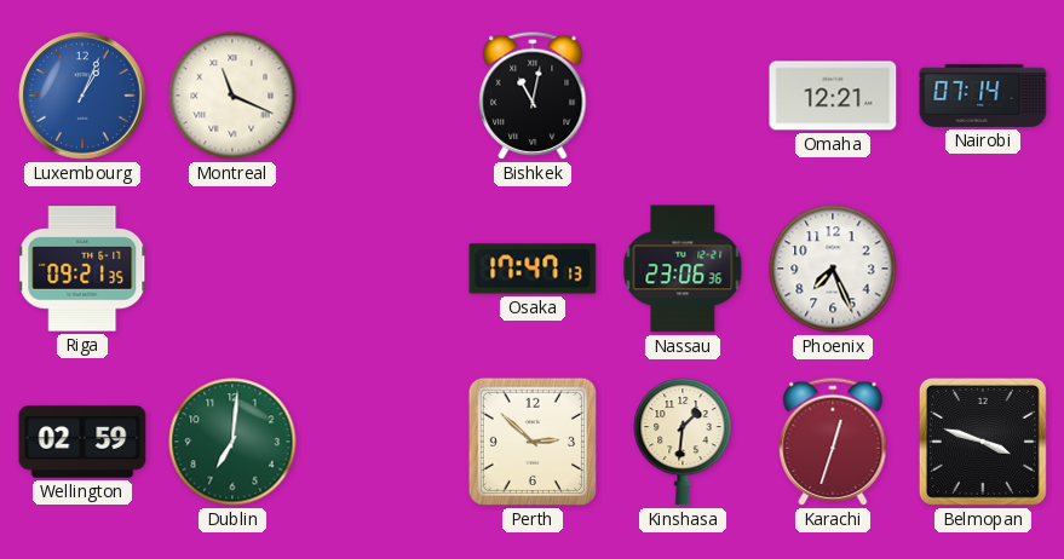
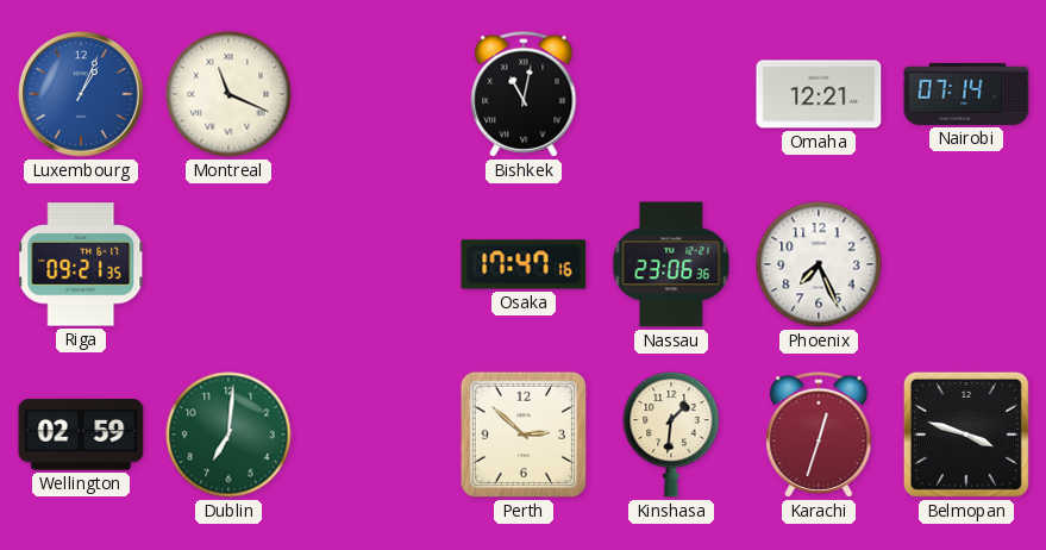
Osaka: 17:47:13 -> 17:47:16
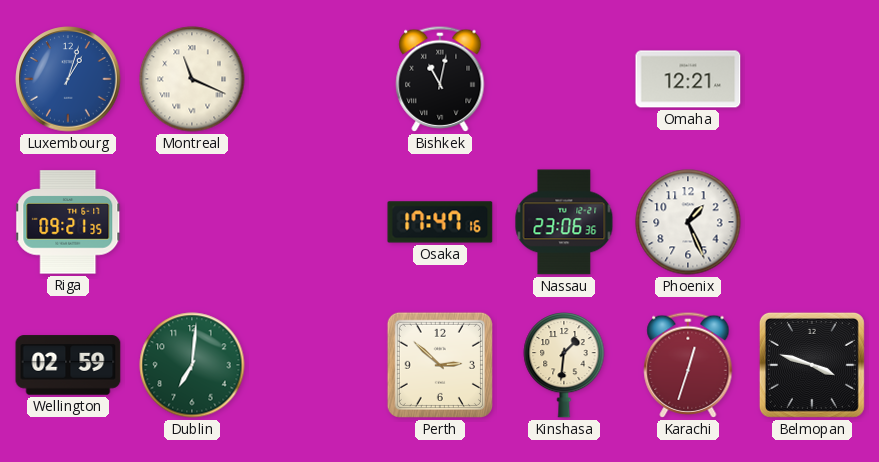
Luxembourg: 1:04 -> 1:03
Nairobi: 07:14 -> none
Phoenix: 7:26 -> 1:26
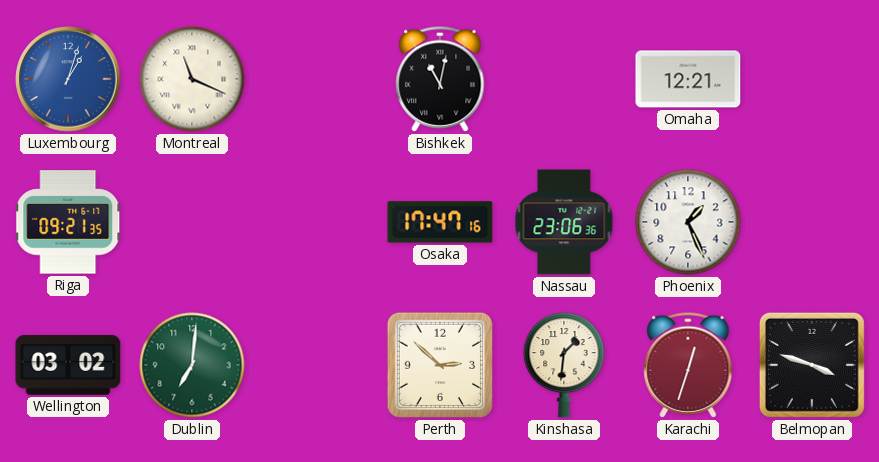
Wellington: 02:59 -> 03:02
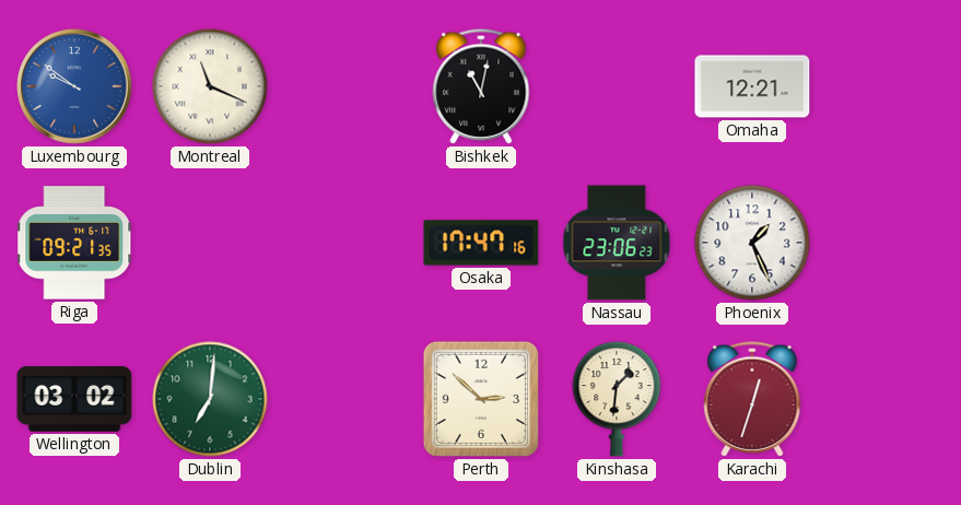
Luxembourg: 1:03 -> 9:51
Nassau: 23:06:36 -> 23:06:23
Belmopan: 3:48 -> none
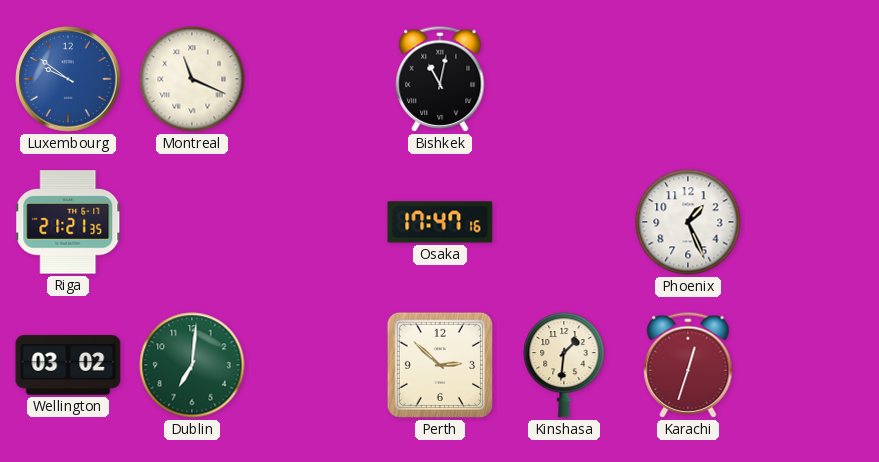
Omaha: 12:21 -> none
Riga: 09:21 -> 21:21
Nassau: 23:06 -> none
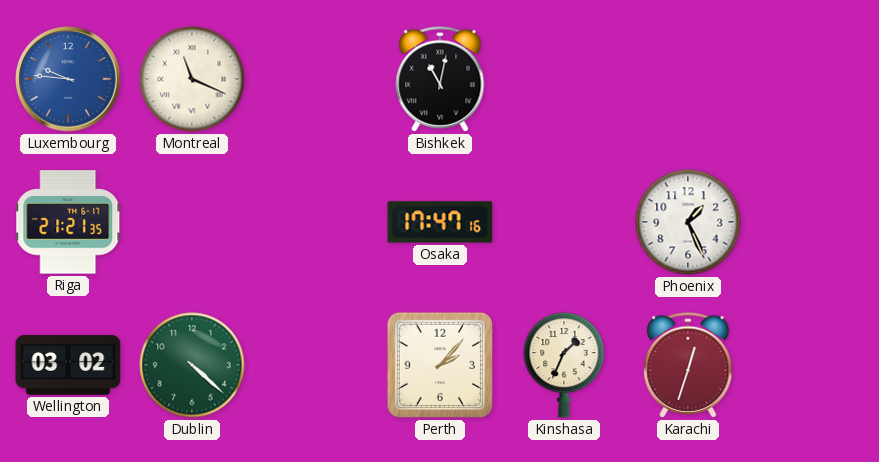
Luxembourg: 9:51 -> 9:46
Dublin: 7:01 -> 4:22
Perth: 2:52 -> 2:07
Kinshasa: 1:31 -> 1:34
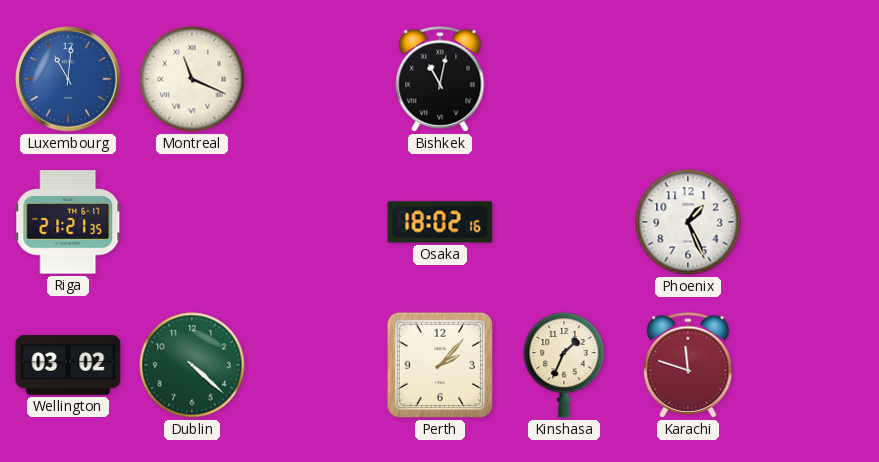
Luxembourg: 9:46 -> 11:01
Osaka: 17:47 -> 18:02
Karachi: 12:33 -> 11:48
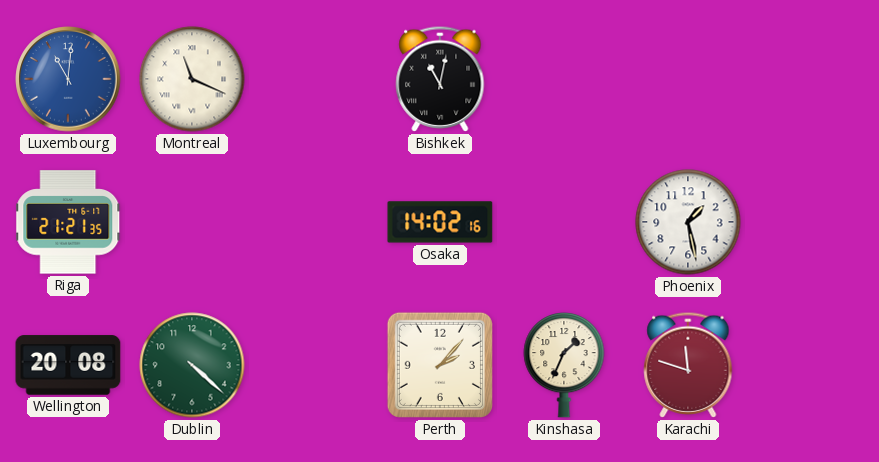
Osaka: 18:02 -> 14:02
Phoenix: 1:26 -> 1:28
Wellington: 03:02 -> 20:08
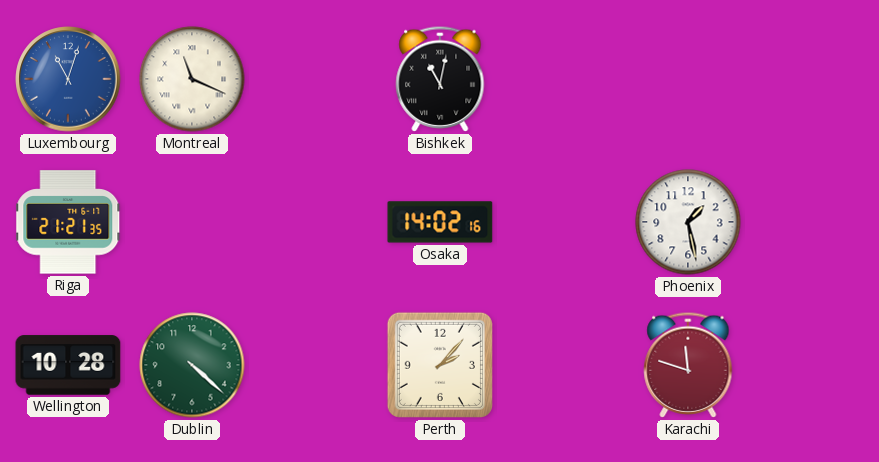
Luxembourg: 11:01 -> 11:03
Wellington: 20:08 -> 10:28
Kinshasa: 1:34 -> none
